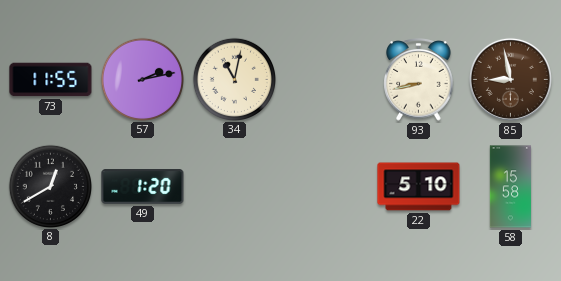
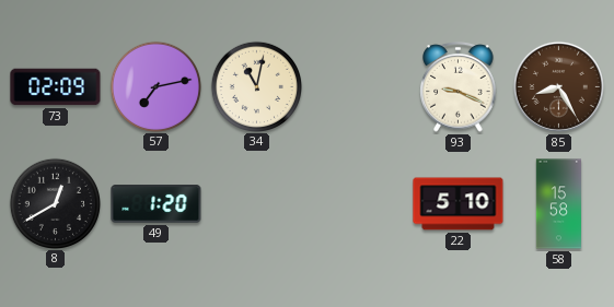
73: 11:55 -> 02:09
57: 2:13 -> 7:13
93: 8:43 -> 9:19
85: 8:58 -> 8:25
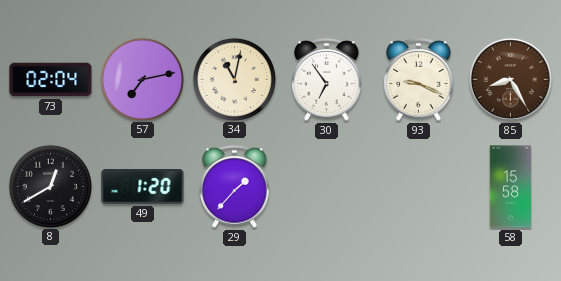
73: 02:09 -> 02:04
30: none -> 6:54
29: none -> 1:37
22: 5:10 -> none
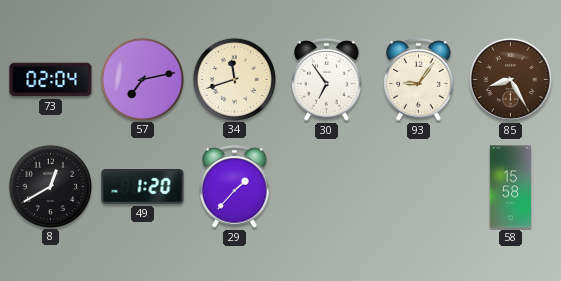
34: 11:02 -> 11:42
93: 9:19 -> 9:06
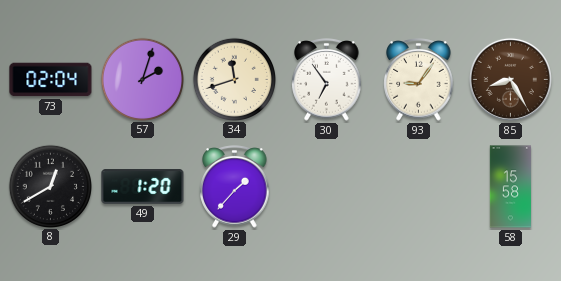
57: 7:13 -> 2:03
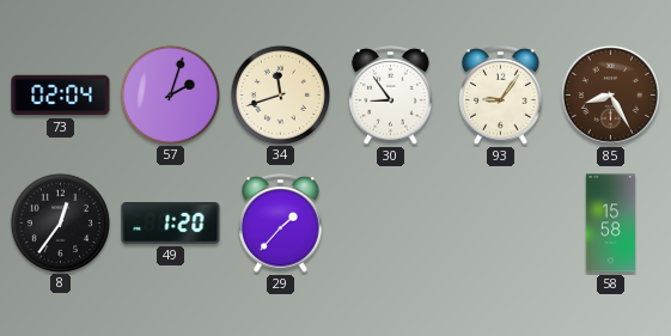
30: 6:54 -> 8:54
8: 12:40 -> 12:36
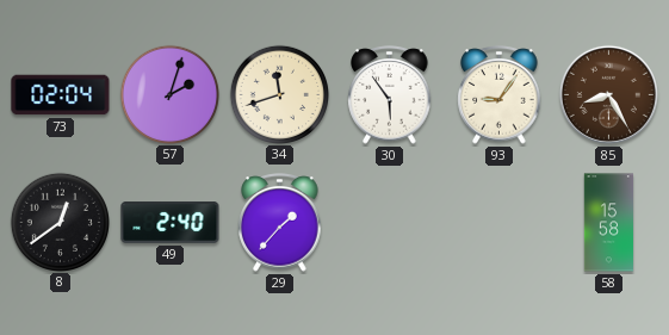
30: 8:54 -> 5:54
8: 12:36 -> 12:39
49: 1:20 -> 2:40
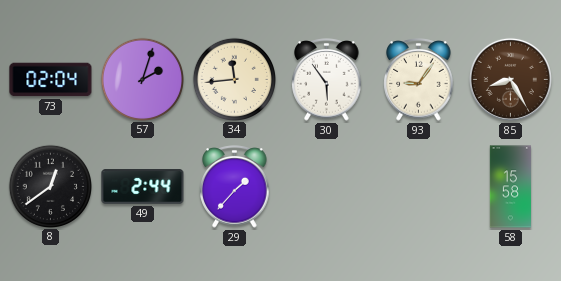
34: 11:42 -> 11:44
49: 2:40 -> 2:44
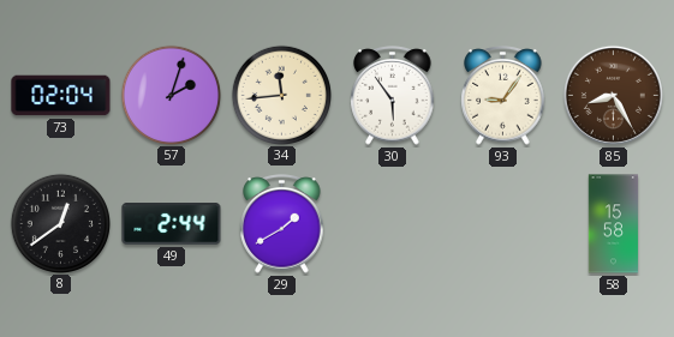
29: 1:37 -> 1:40
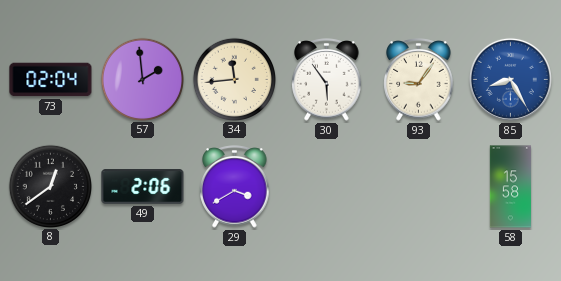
57: 2:03 -> 1:59
85 dial: brown -> blue
49: 2:44 -> 2:06
29: 1:40 -> 3:40
